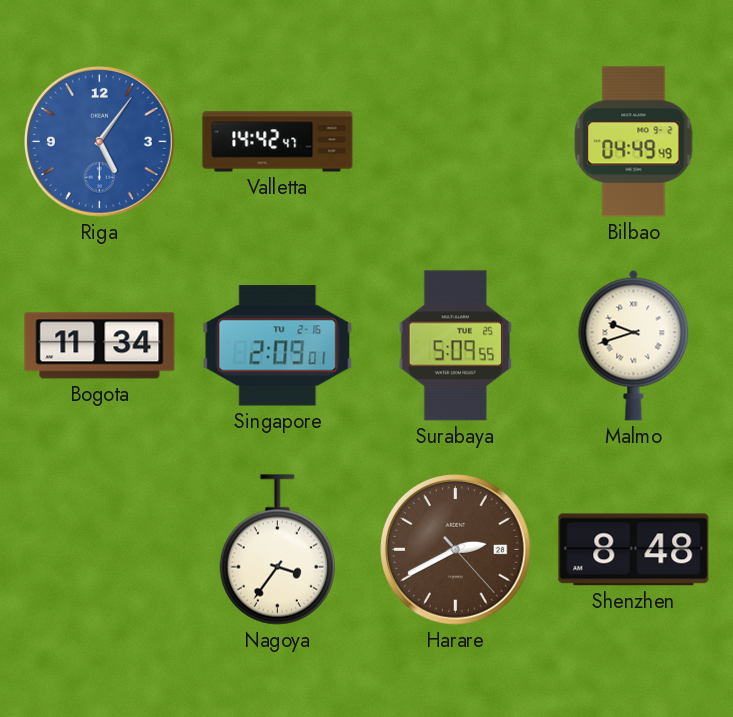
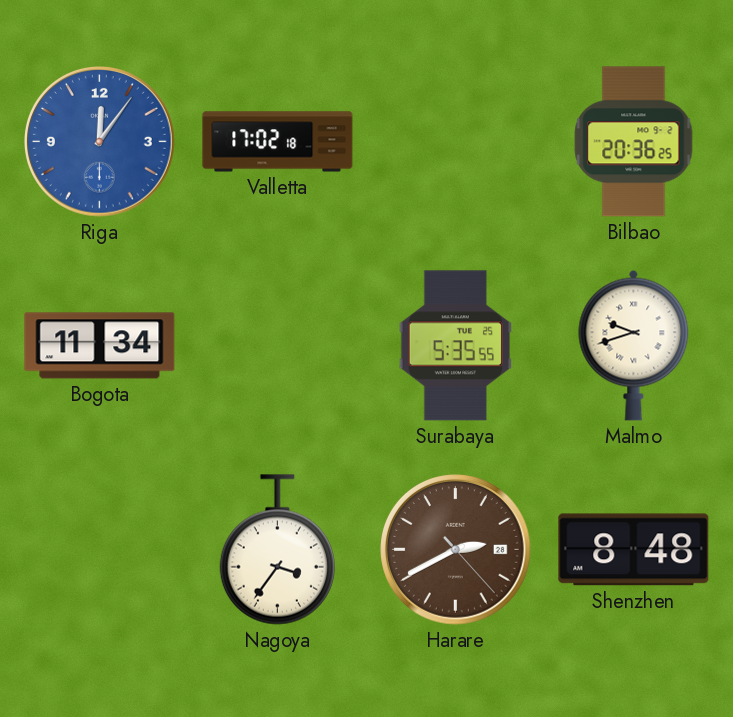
Riga: 5:06 -> 12:06
Valletta: 14:42 -> 17:02
Bilbao: 04:49 -> 20:36
Singapore: 2:09 -> none
Surabaya: 5:09 -> 5:35
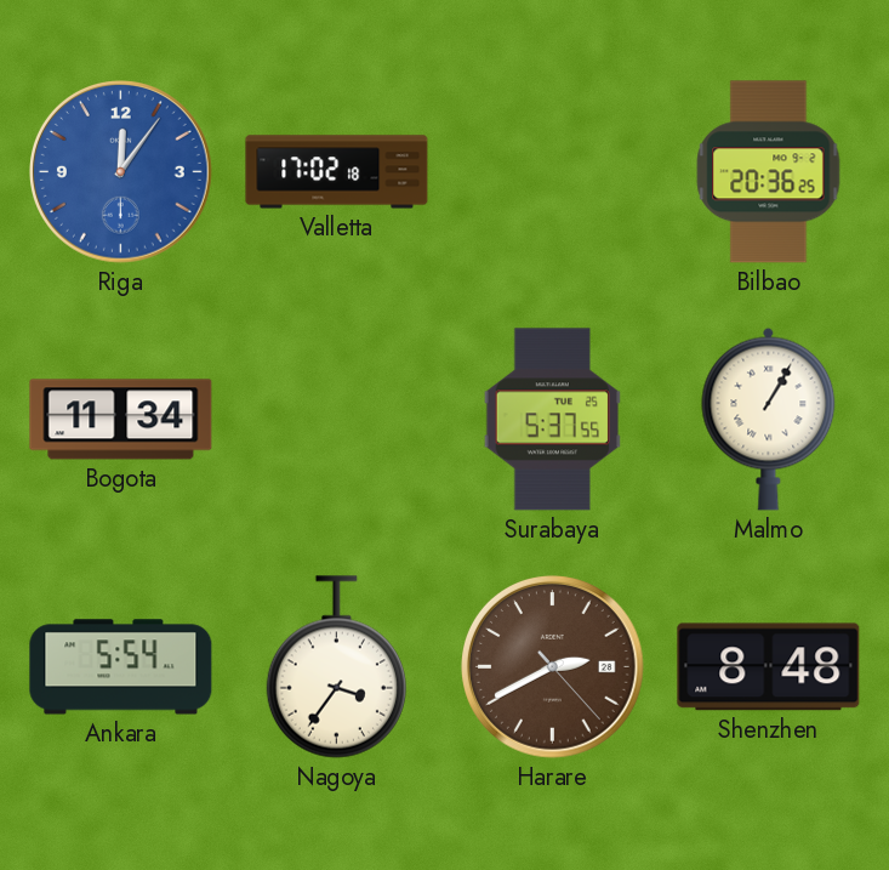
Surabaya: 5:35 -> 5:37
Malmo: 9:42 -> 1:05
Ankara: none -> 5:54
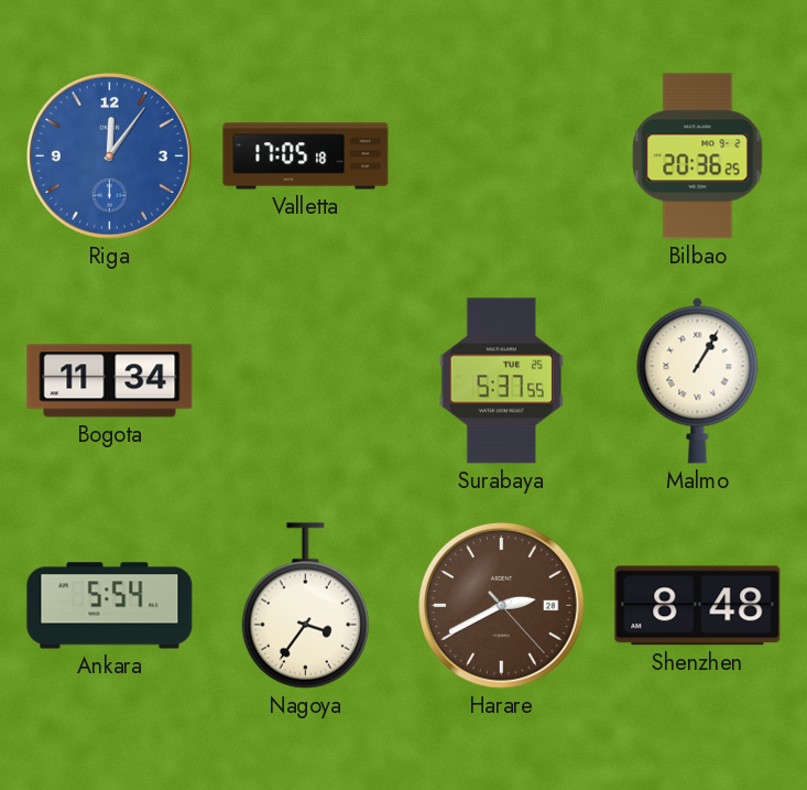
Valletta: 17:02 -> 17:05
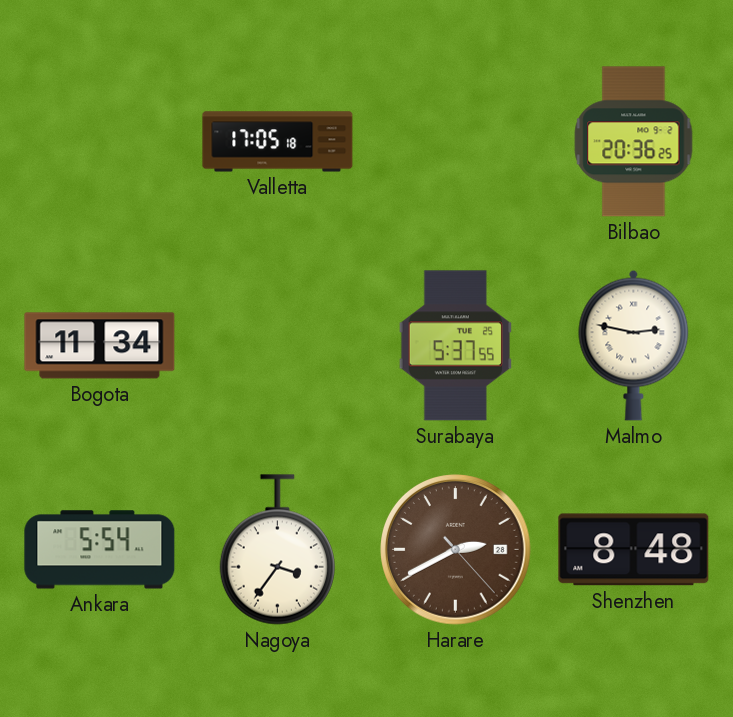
Riga: 12:06 -> none
Malmo: 1:05 -> 2:47
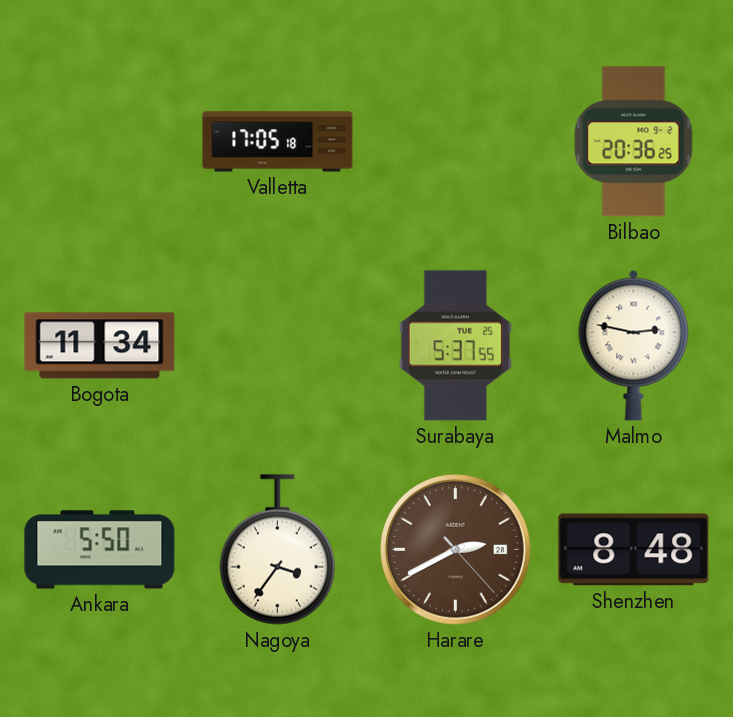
Ankara: 5:54 -> 5:50
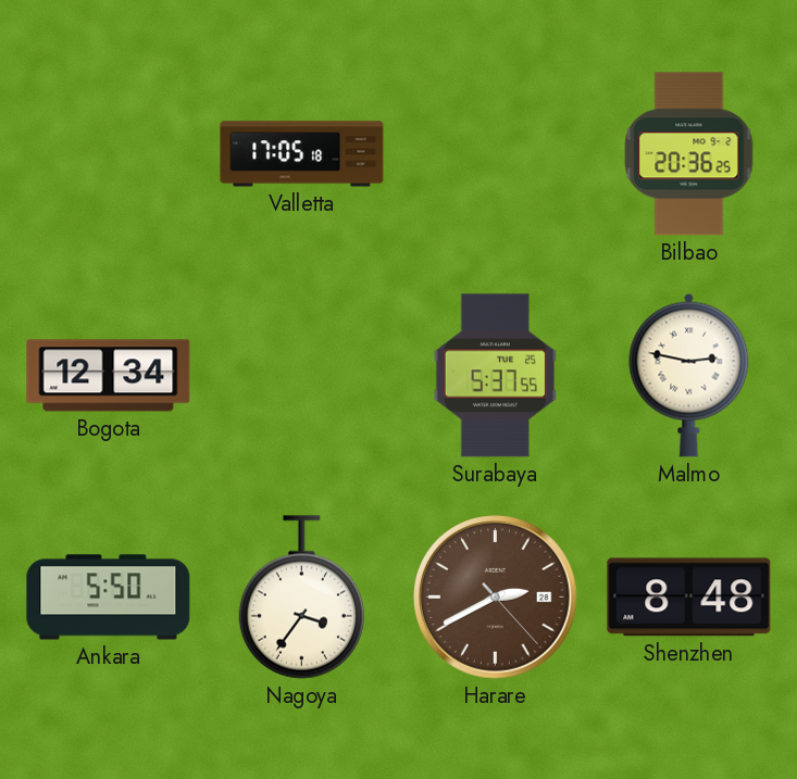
Bogota: 11:34 -> 12:34
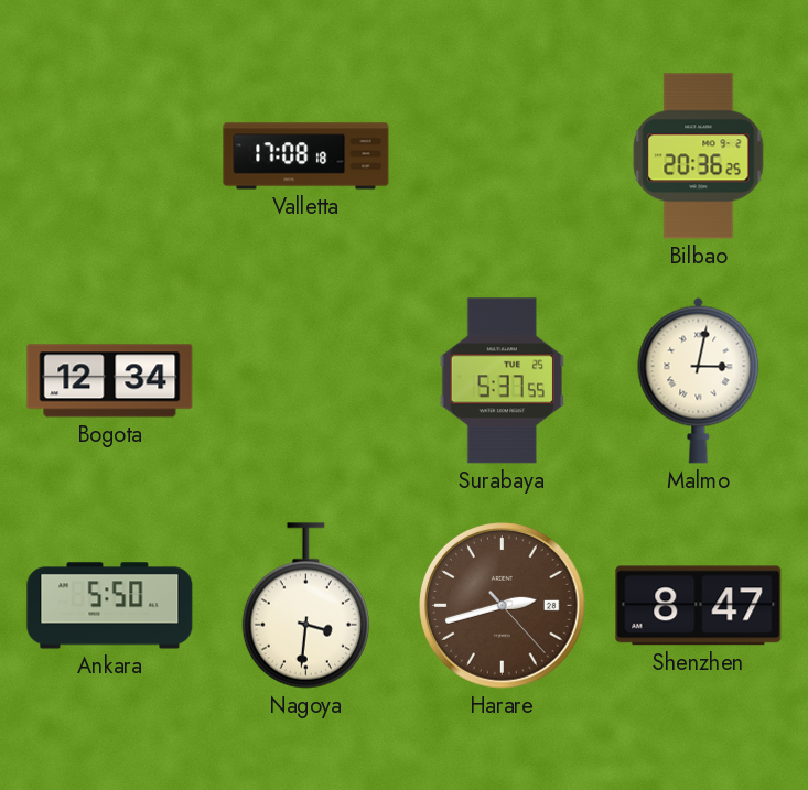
Valletta: 17:05 -> 17:08
Malmo: 2:47 -> 3:02
Nagoya: 3:36 -> 3:31
Harare: 2:40 -> 2:42
Shenzhen: 8:48 -> 8:47
